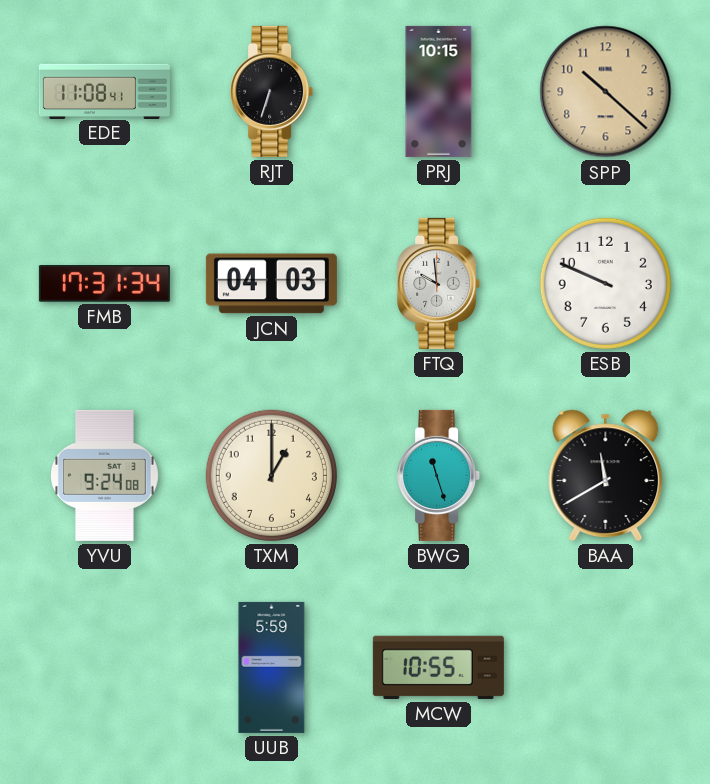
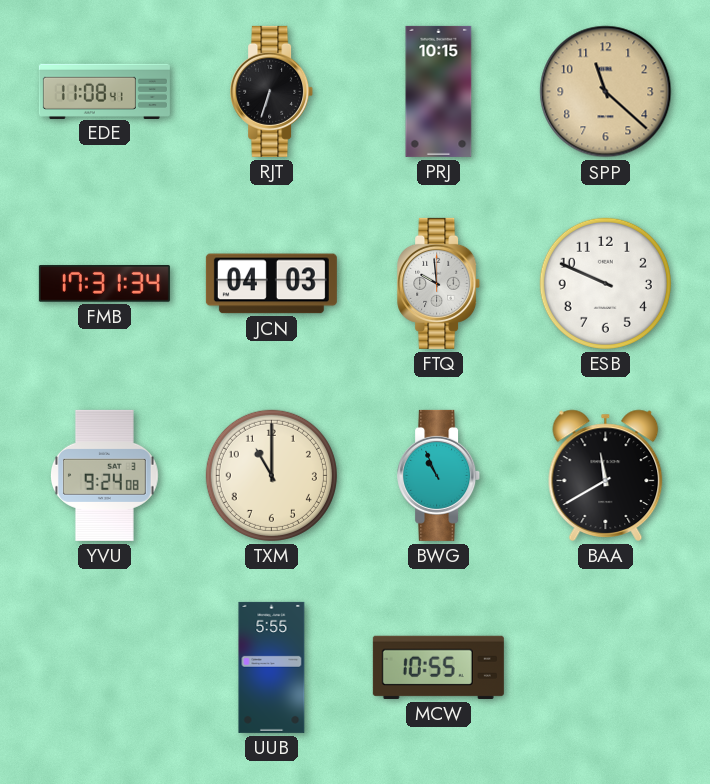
SPP: 10:22 -> 11:22
TXM: 1:00 -> 11:00
BWG: 11:27 -> 10:56
UUB: 5:59 -> 5:55
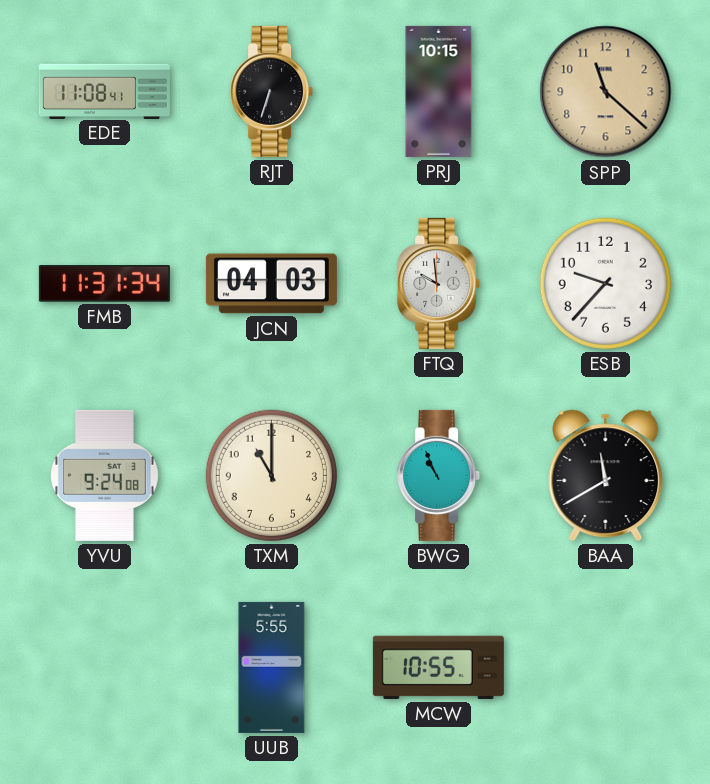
FMB: 17:31 -> 11:31
ESB: 9:49 -> 9:37
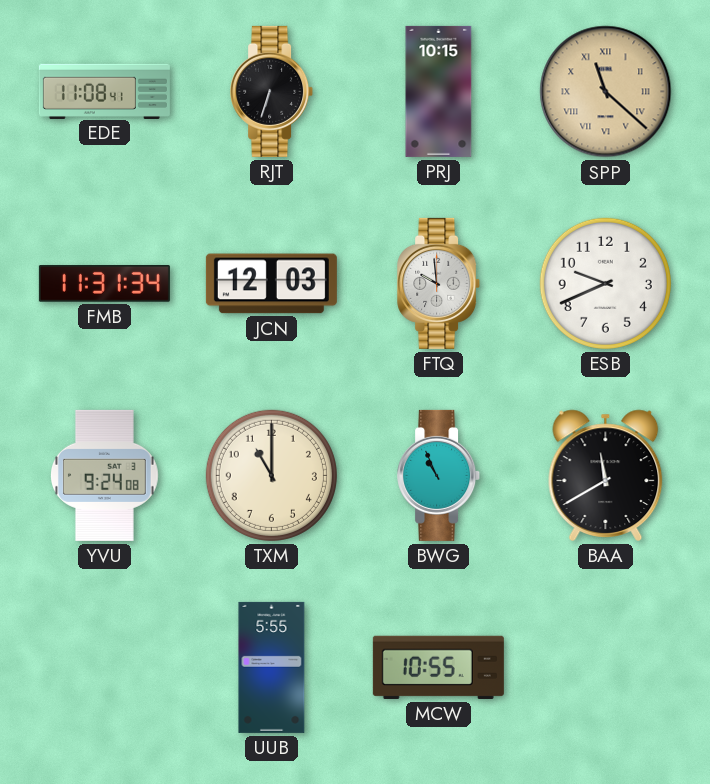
SPP numerals: Arabic -> Roman
JCN: 04:03 -> 12:03
ESB: 9:37 -> 9:41
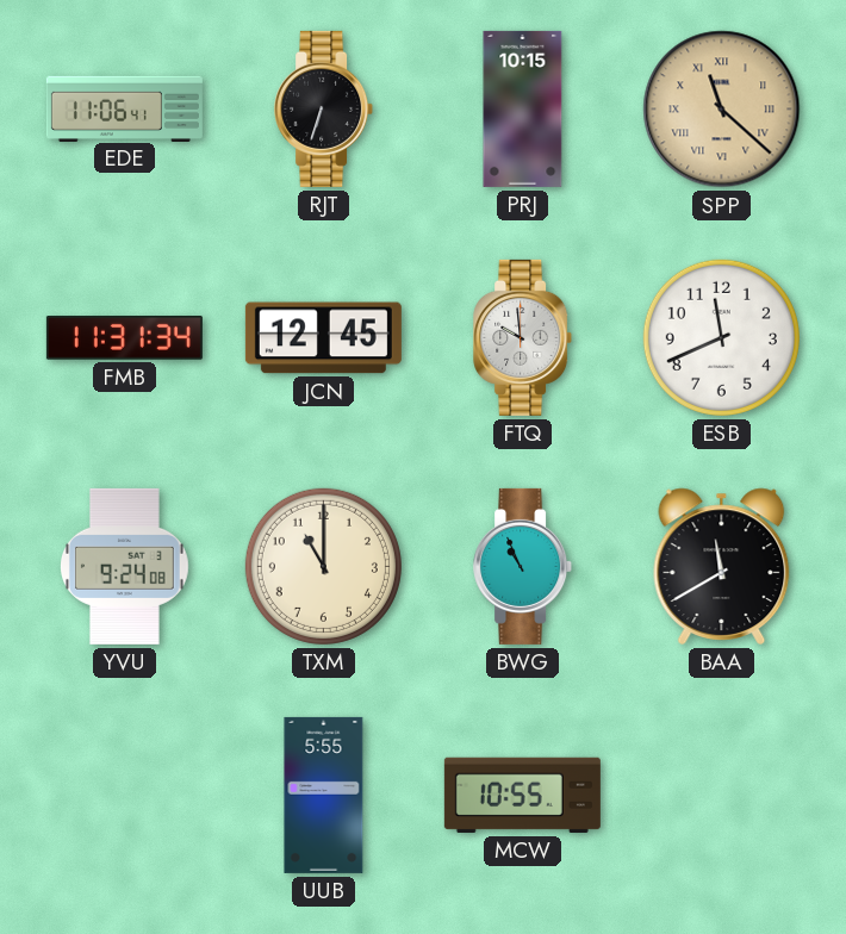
EDE: 11:08 -> 11:06
JCN: 12:03 -> 12:45
ESB: 9:41 -> 11:41
